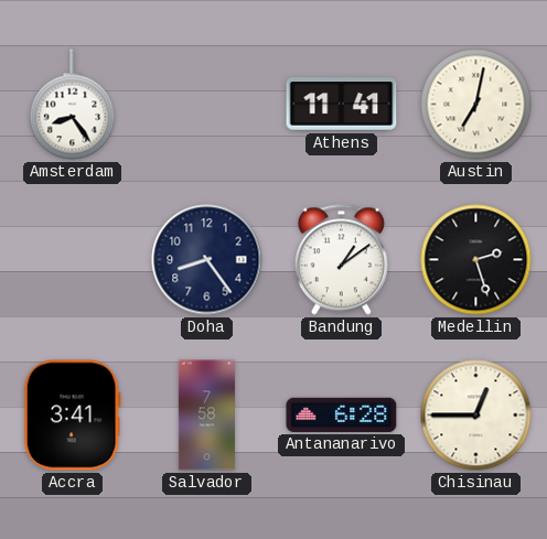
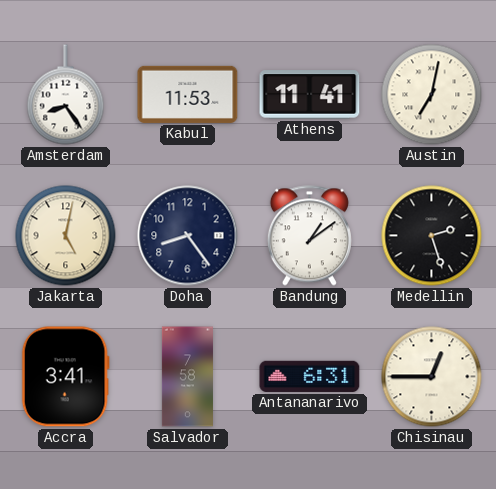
Kabul: none -> 11:53
Jakarta: none -> 5:02
Antananarivo: 6:28 -> 6:31
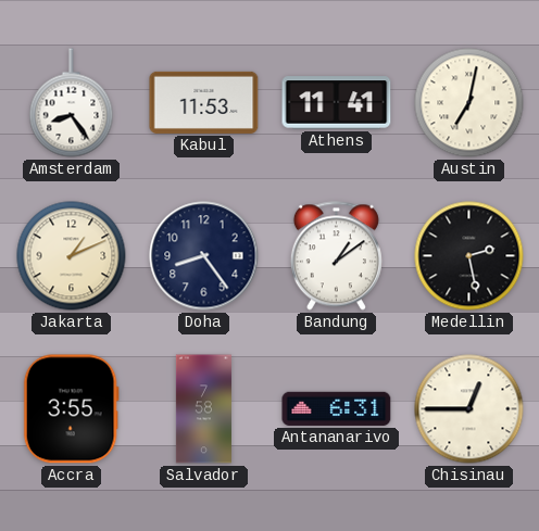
Jakarta: 5:02 -> 1:11
Medellin: 2:27 -> 2:28
Accra: 3:41 -> 3:55
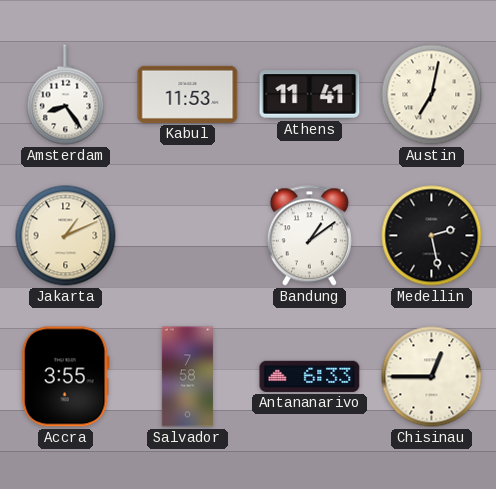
Doha: 8:24 -> none
Antananarivo: 6:31 -> 6:33
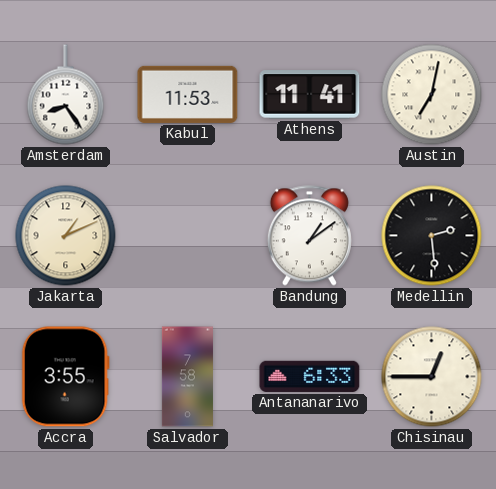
Medellin: 2:28 -> 2:29
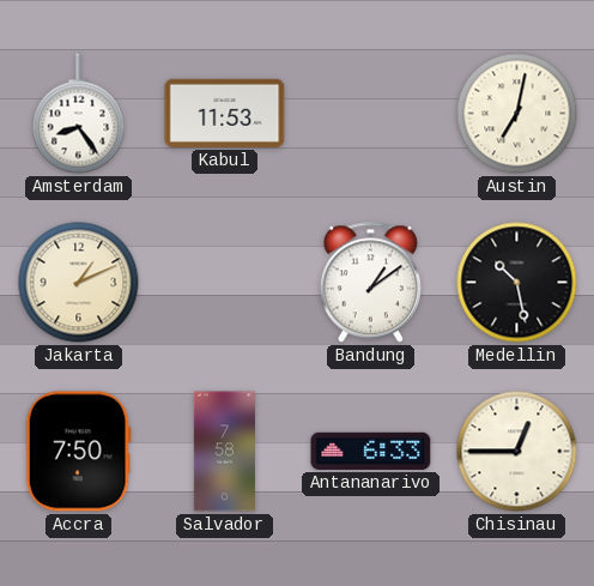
Athens: 11:41 -> none
Medellin: 2:29 -> 10:28
Accra: 3:55 -> 7:50
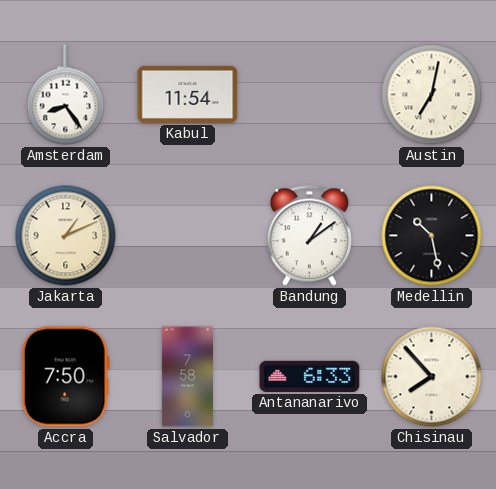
Kabul: 11:53 -> 11:54
Chisinau: 12:45 -> 7:53
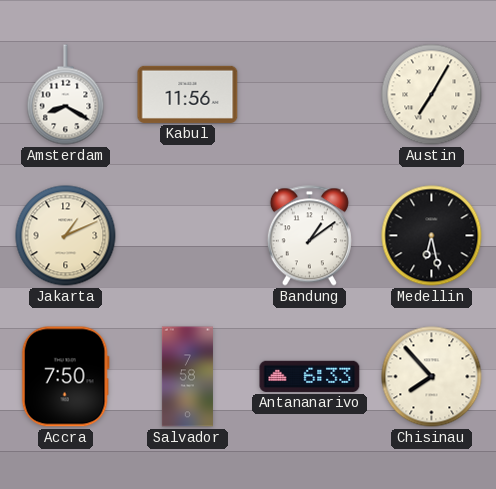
Amsterdam: 8:24 -> 8:20
Kabul: 11:54 -> 11:56
Austin: 7:02 -> 7:05
Medellin: 10:28 -> 6:28
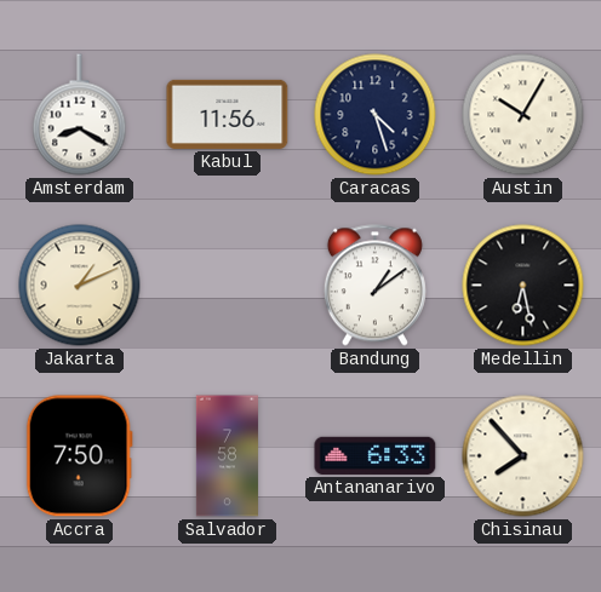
Caracas: none -> 4:27
Austin: 7:05 -> 10:05
